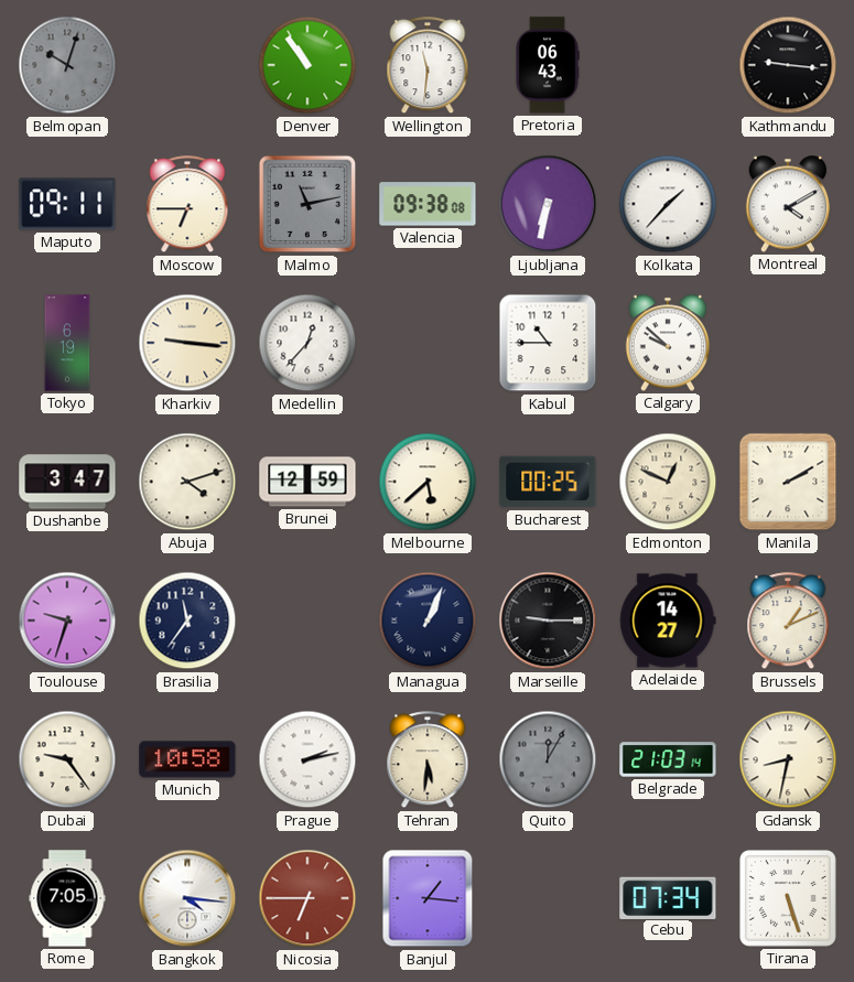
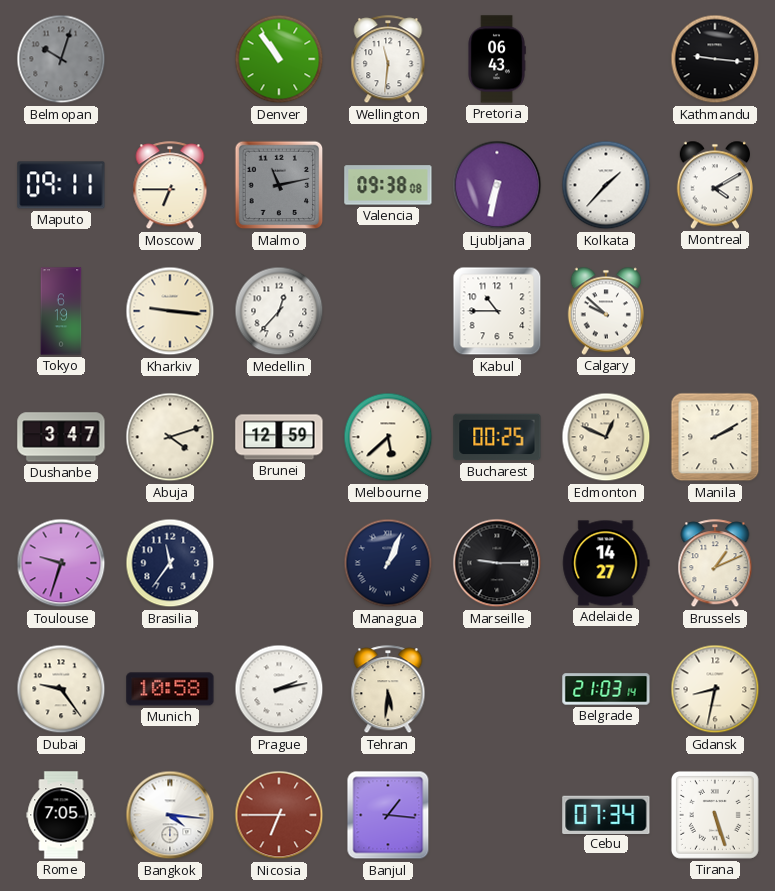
Quito: 12:05 -> none
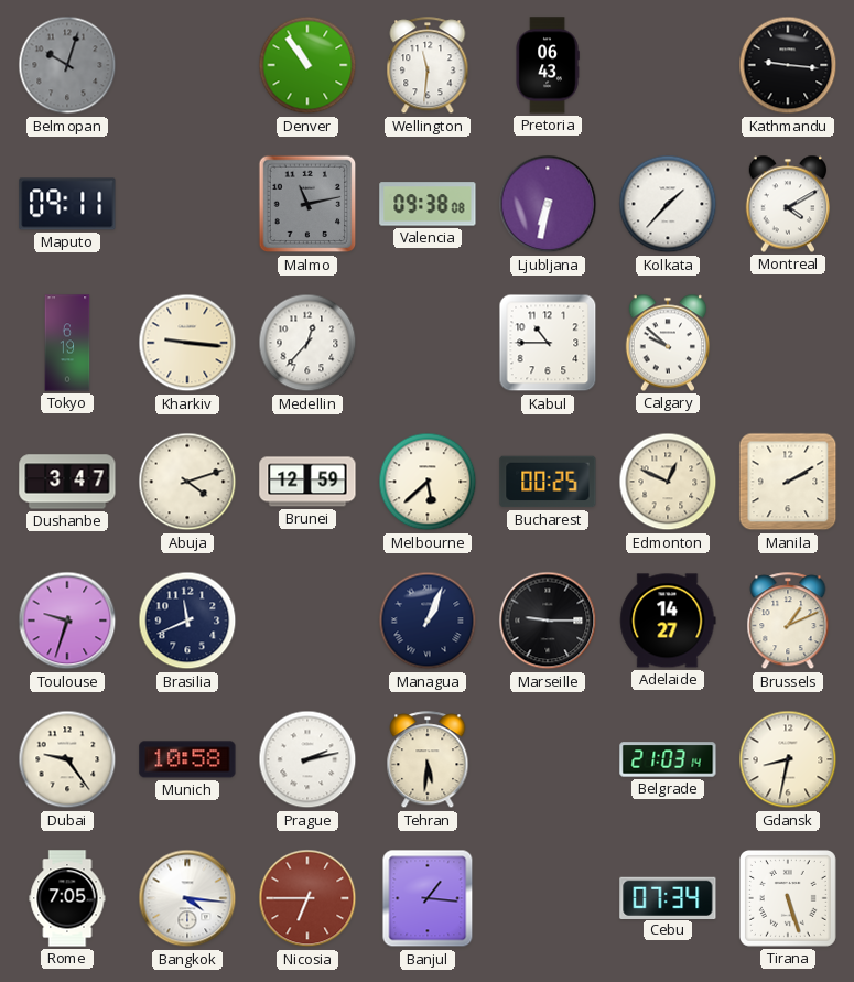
Moscow: 6:45 -> none
Brasilia: 11:36 -> 11:41
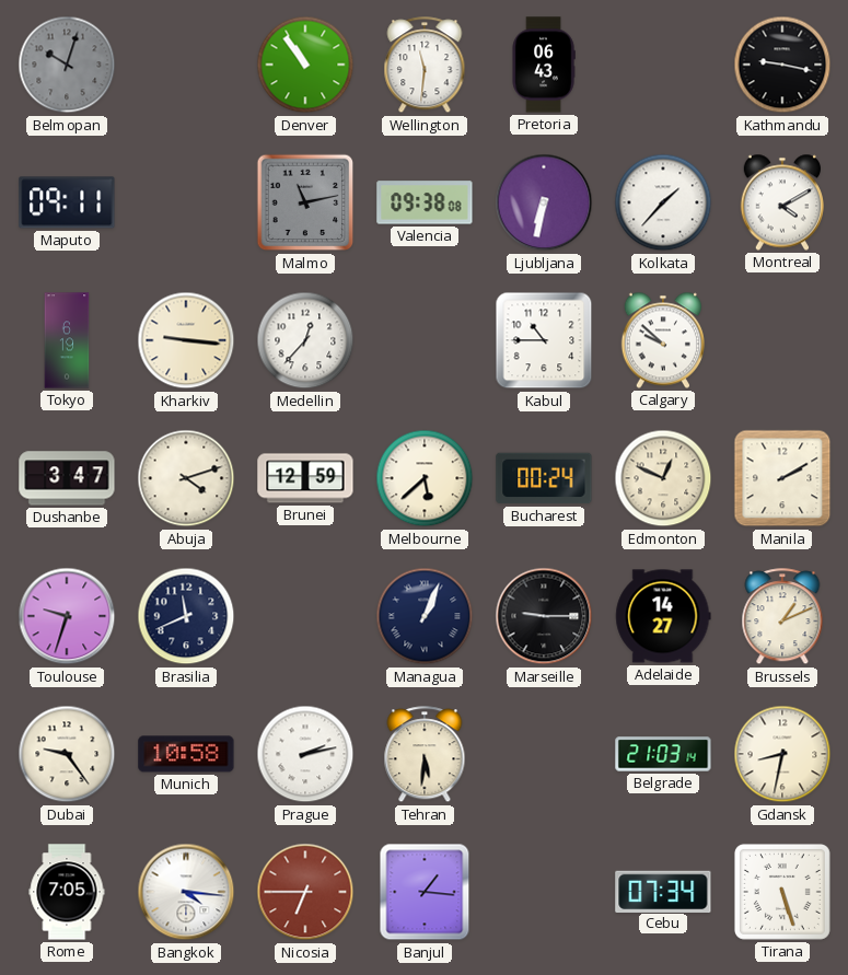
Kathmandu: 9:16 -> 9:17
Bucharest: 00:25 -> 00:24
